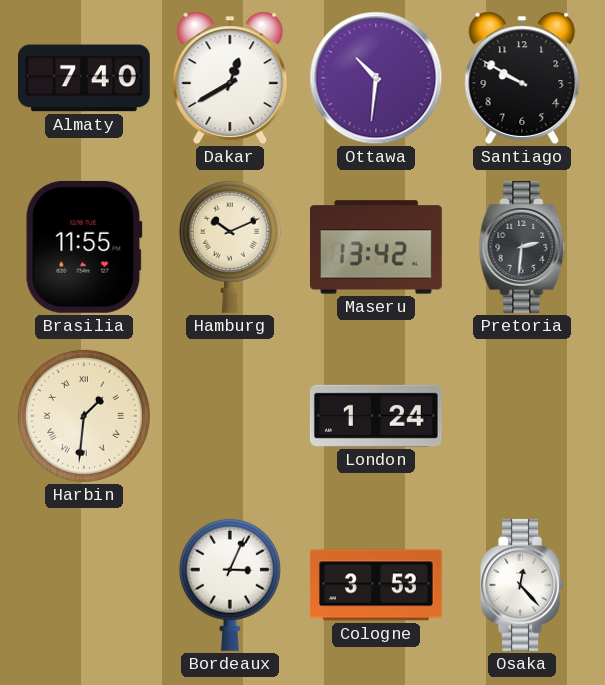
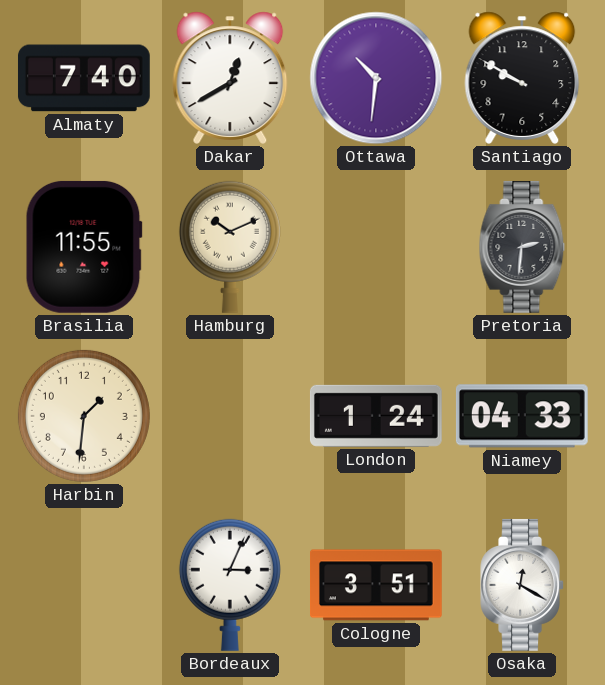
Maseru: 13:42 -> none
Harbin numerals: Roman -> Arabic
Niamey: none -> 04:33
Cologne: 3:53 -> 3:51
Osaka: 12:23 -> 12:20
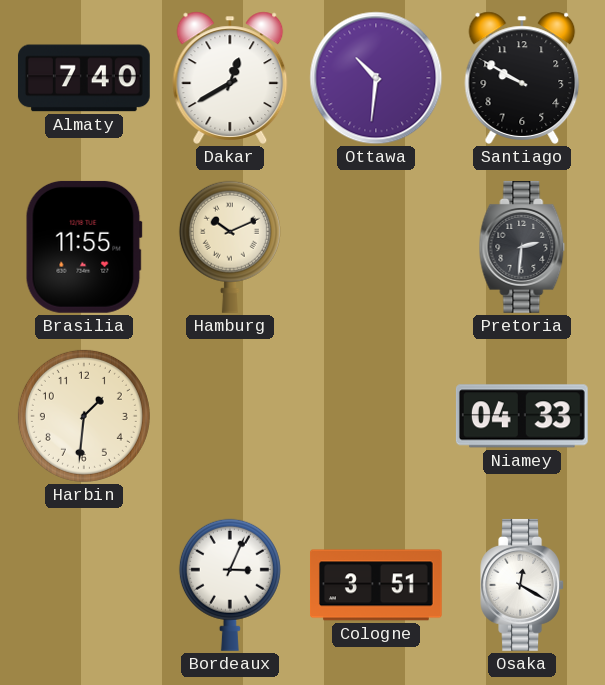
London: 1:24 -> none
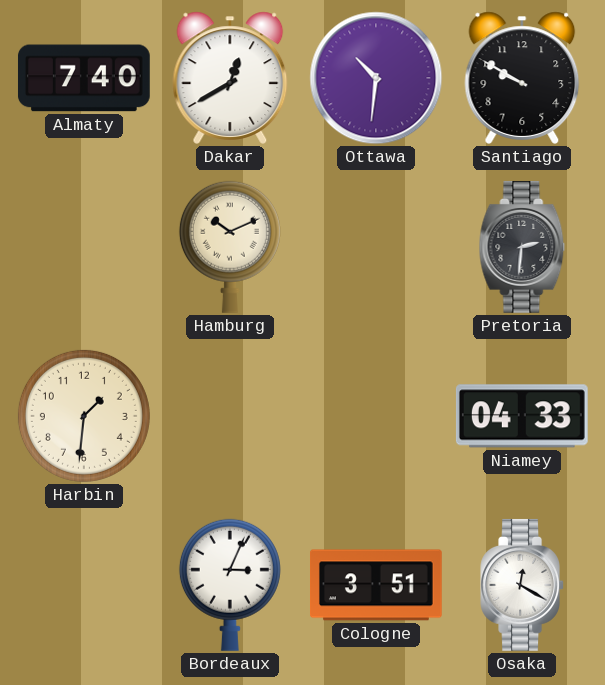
Brasilia: 11:55 -> none
